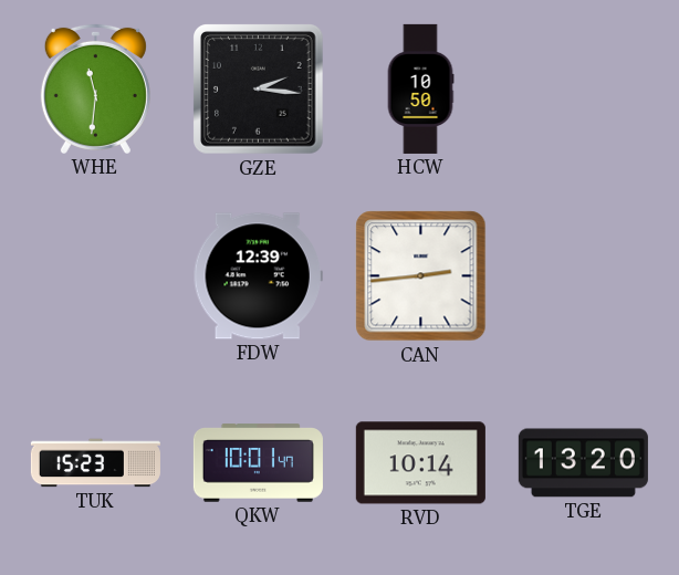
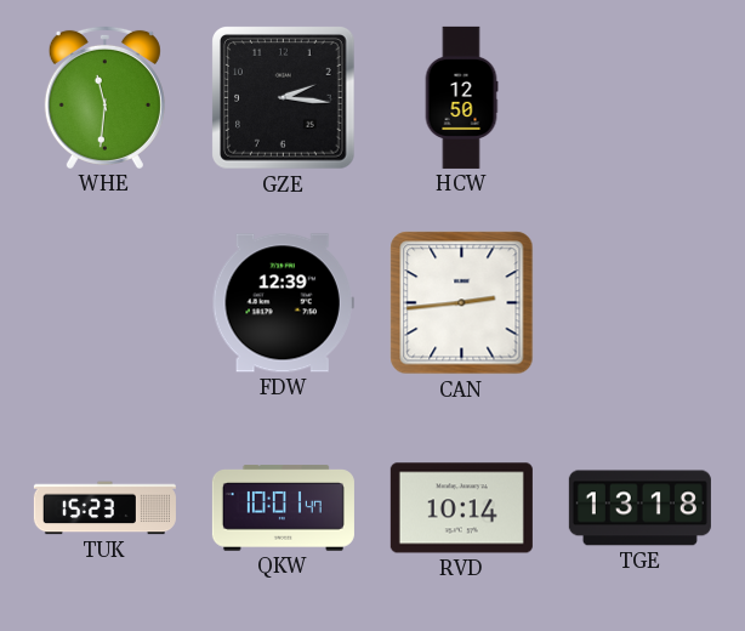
HCW: 10:50 -> 12:50
TGE: 13:20 -> 13:18
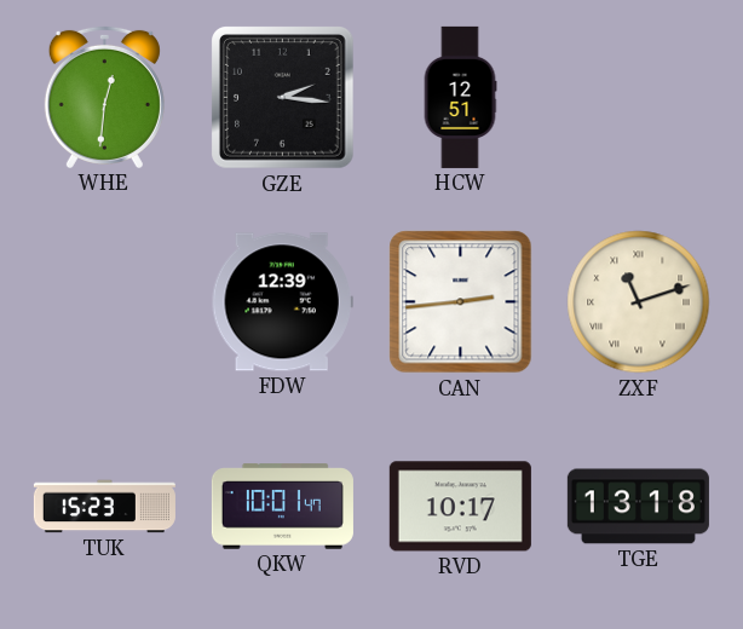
WHE: 11:31 -> 12:31
HCW: 12:50 -> 12:51
ZXF: none -> 11:12
RVD: 10:14 -> 10:17
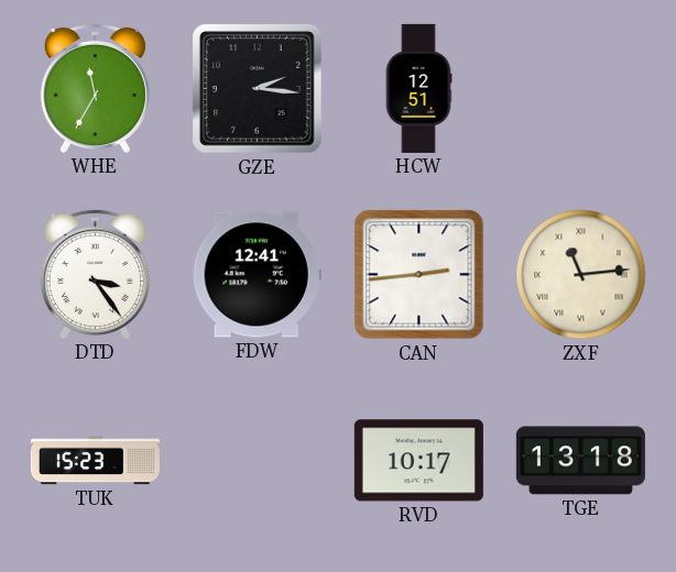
WHE: 12:31 -> 11:35
DTD: none -> 3:24
FDW: 12:39 -> 12:41
ZXF: 11:12 -> 11:14
QKW: 10:01 -> none
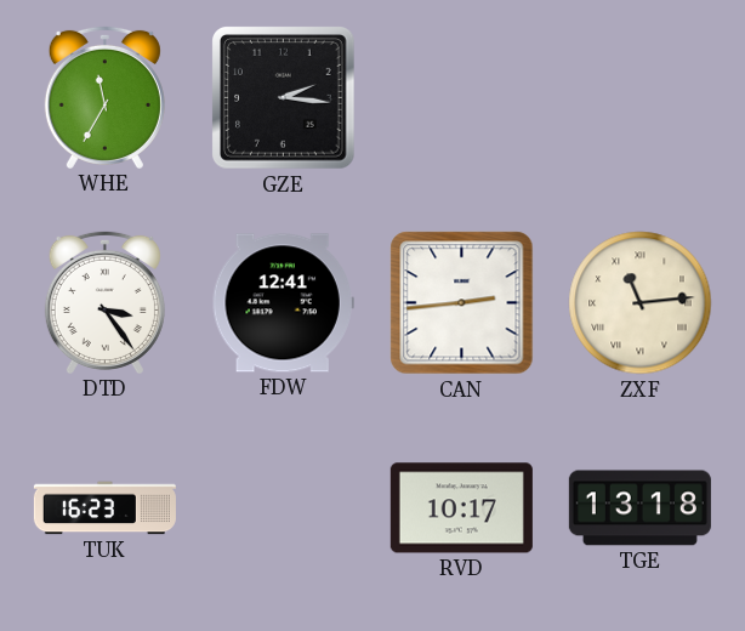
HCW: 12:51 -> none
TUK: 15:23 -> 16:23
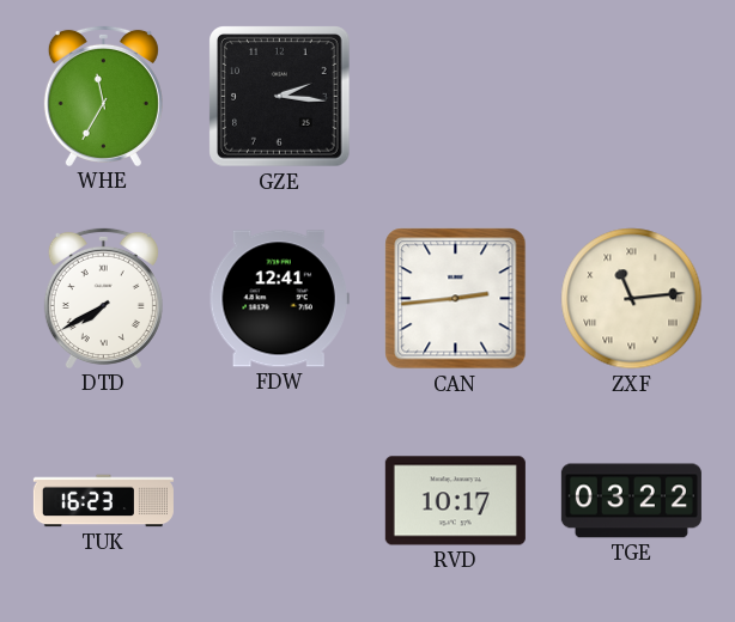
DTD: 3:24 -> 7:40
TGE: 13:18 -> 03:22
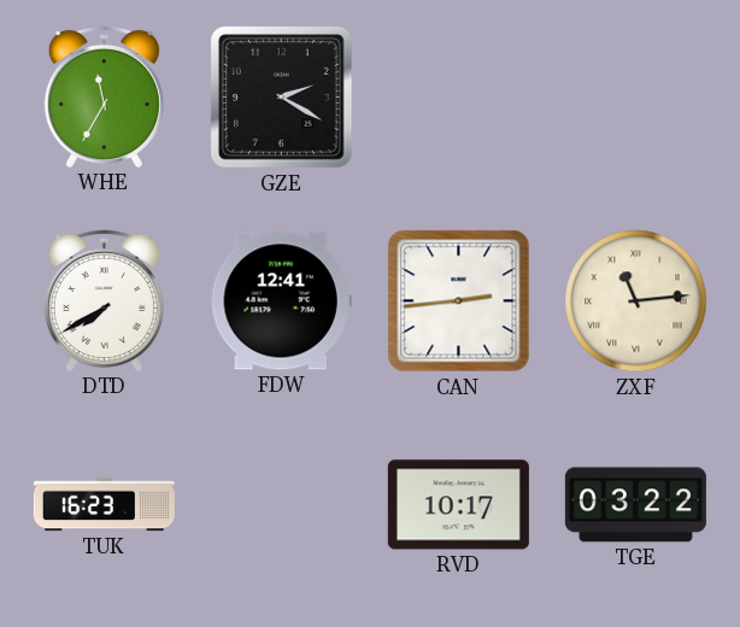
GZE: 2:16 -> 2:20
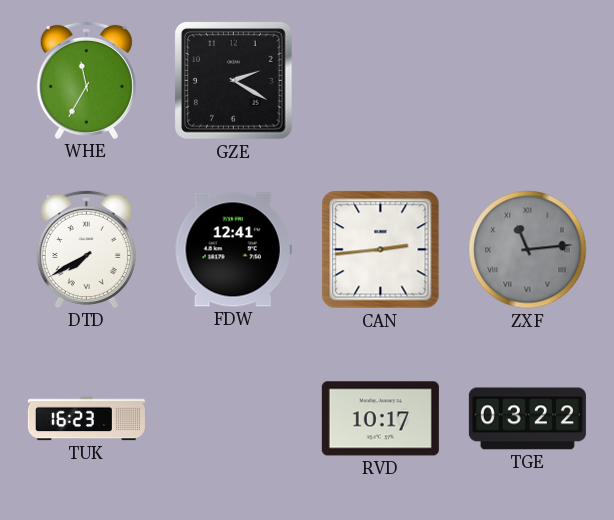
ZXF dial: cream -> grey
